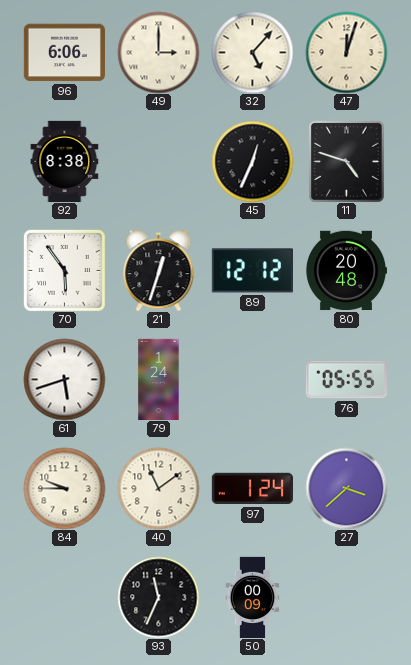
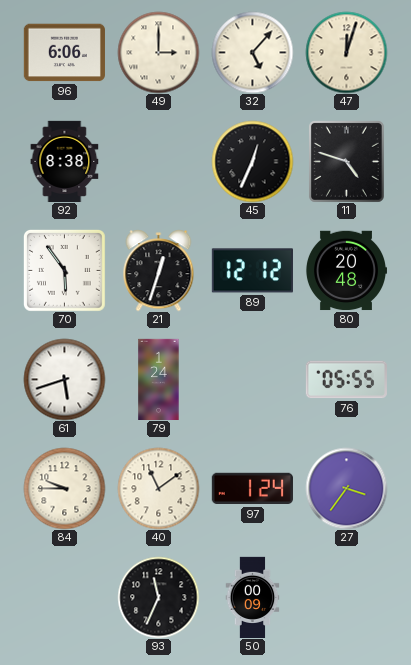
27: 3:38 -> 3:36
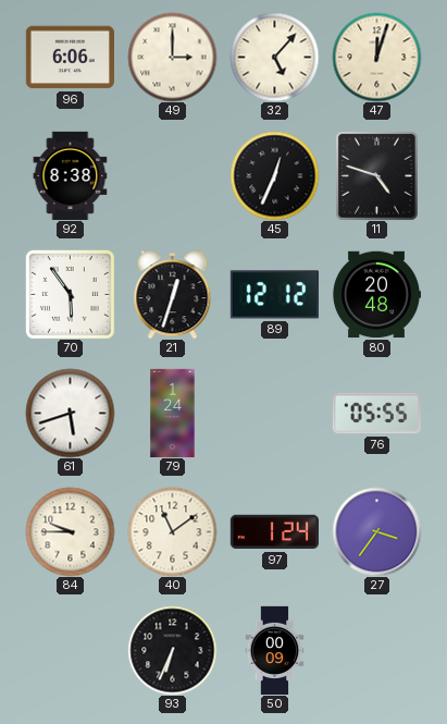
93: 11:34 -> 6:34
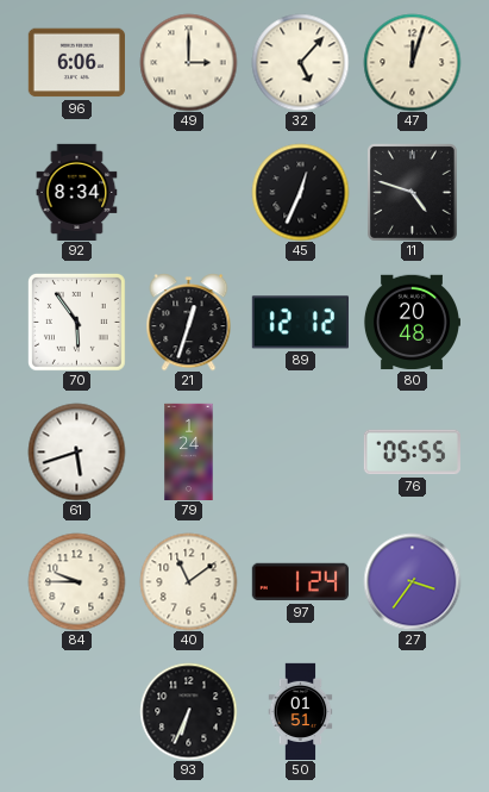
92: 8:38 -> 8:34
50: 00:09 -> 01:51
